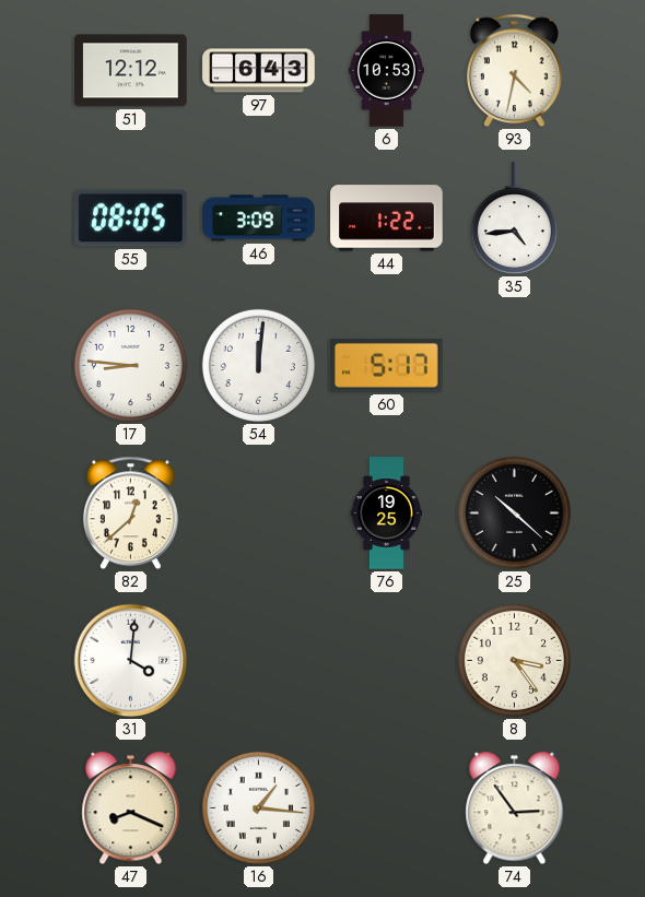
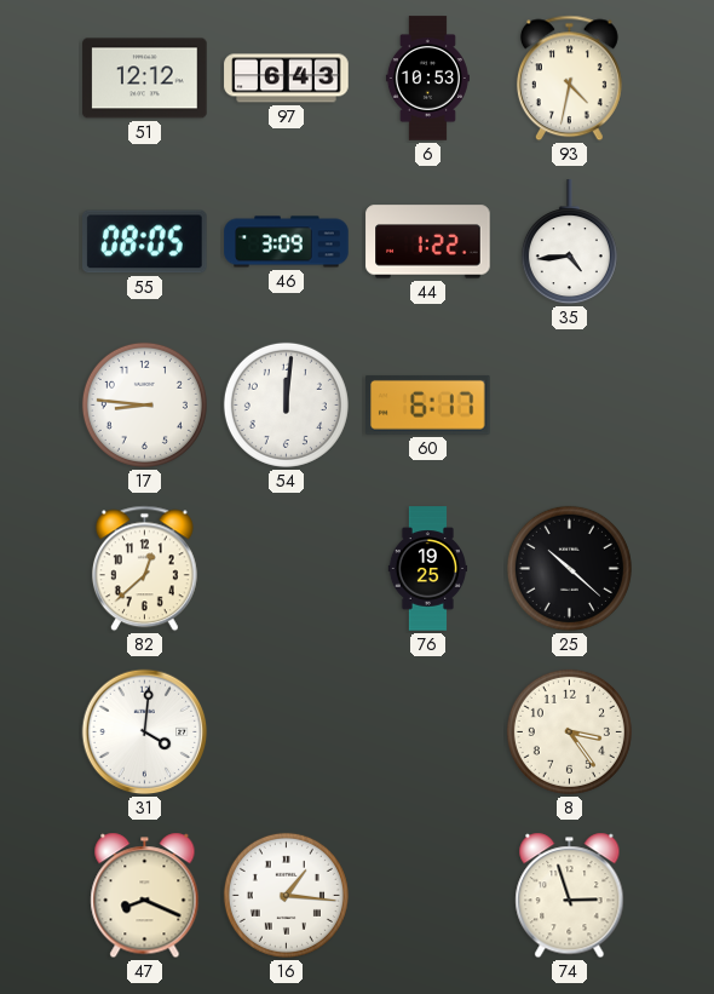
60: 5:17 -> 6:17
74: 2:54 -> 2:57
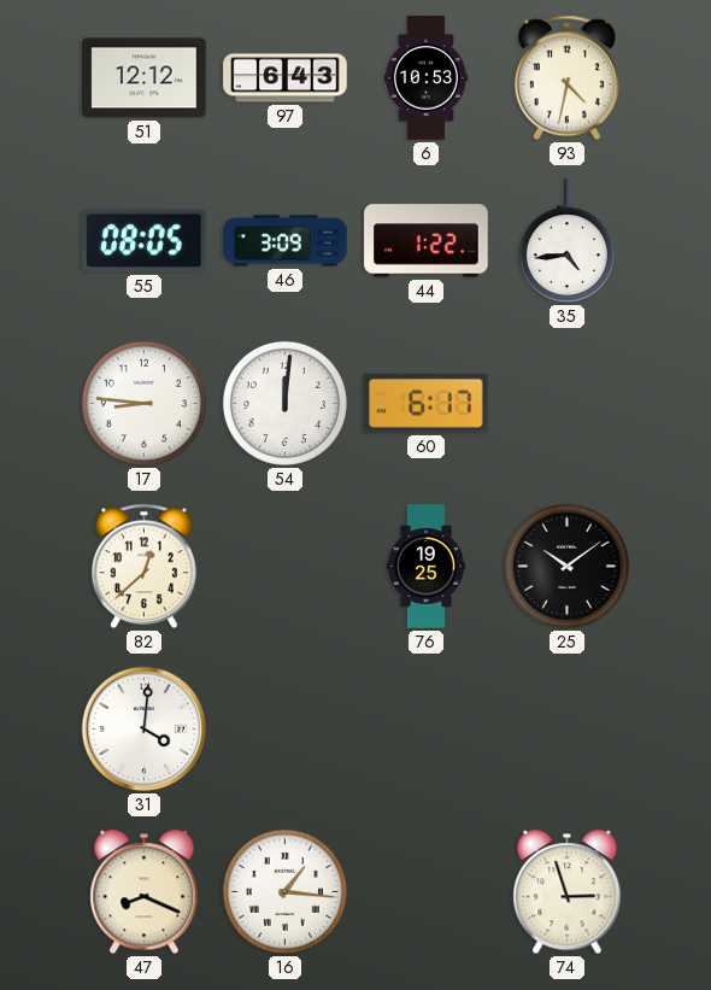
25: 10:22 -> 10:09
8: 3:24 -> none
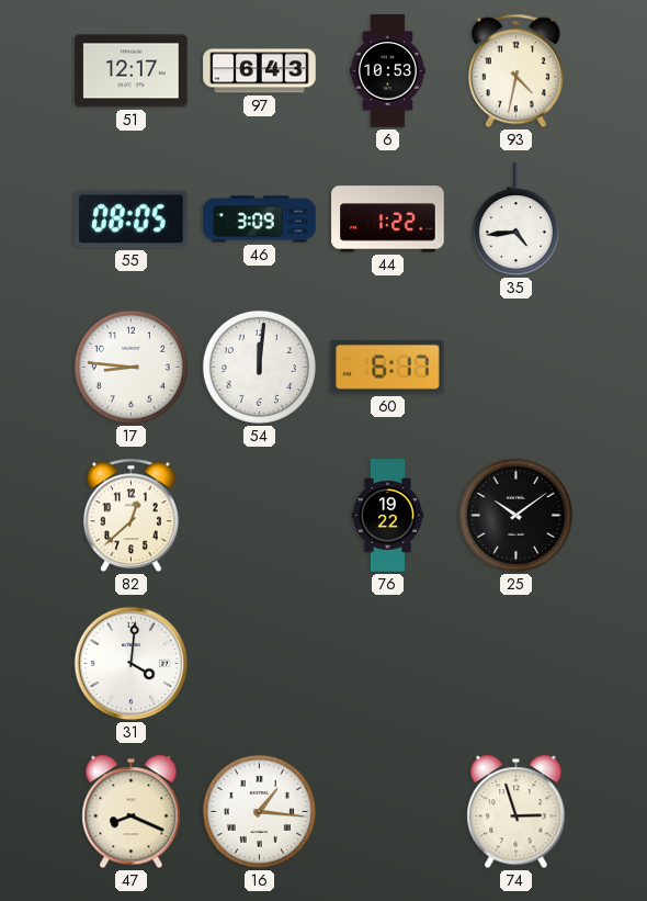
51: 12:12 -> 12:17
76: 19:25 -> 19:22
